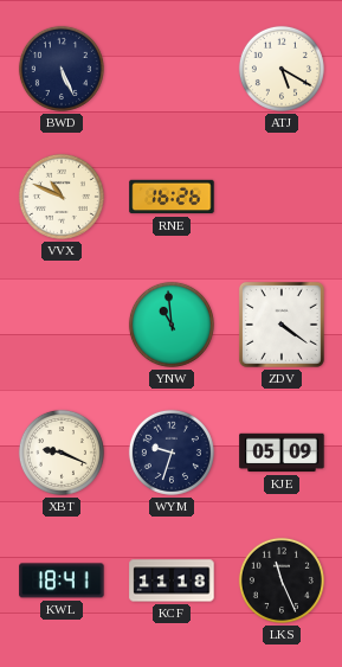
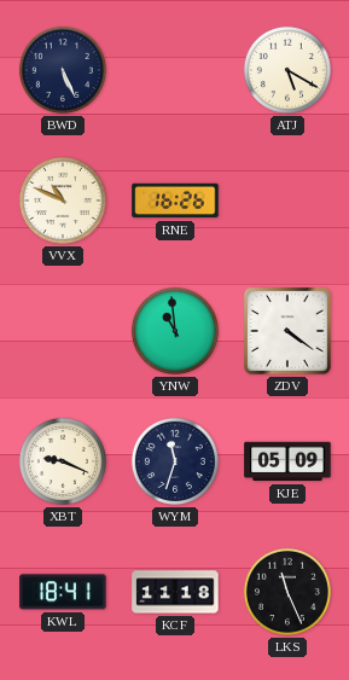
WYM: 9:33 -> 11:33
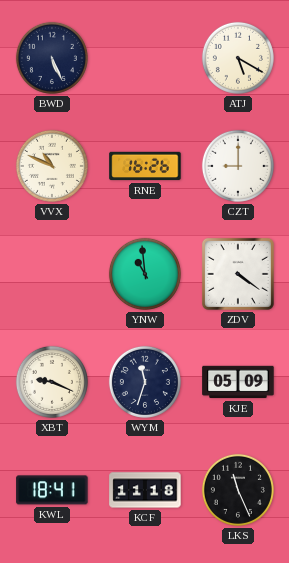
CZT: none -> 9:00
